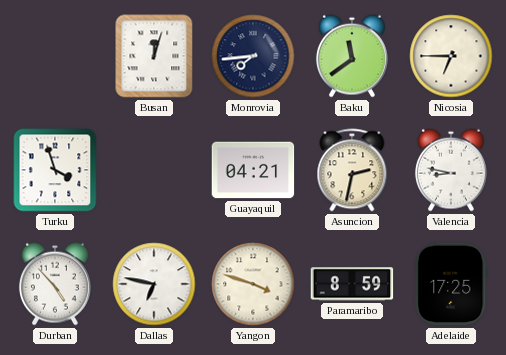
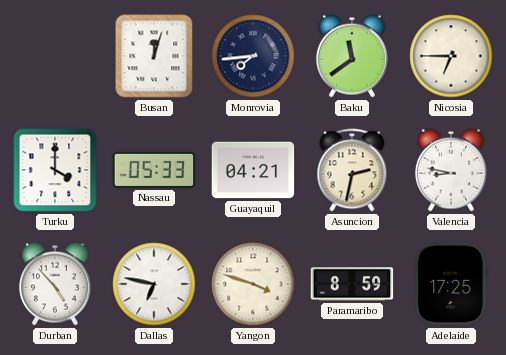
Turku: 3:57 -> 4:00
Nassau: none -> 05:33
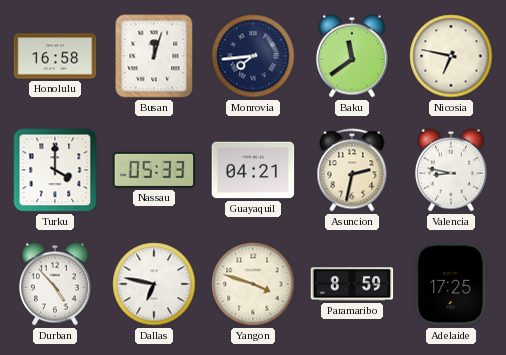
Honolulu: none -> 16:58
Nicosia: 6:45 -> 6:47
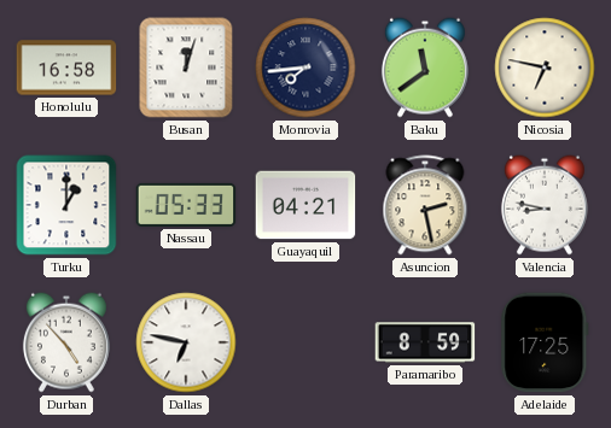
Turku: 4:00 -> 1:00
Asuncion: 2:32 -> 2:28
Yangon: 3:48 -> none
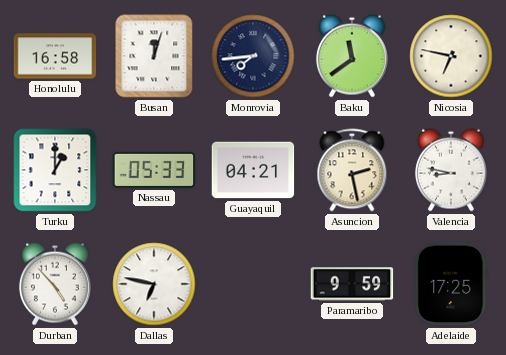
Paramaribo: 8:59 -> 9:59
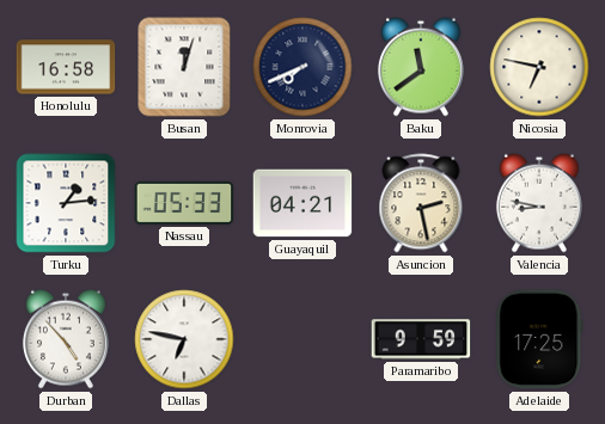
Monrovia: 7:44 -> 7:41
Turku: 1:00 -> 1:14
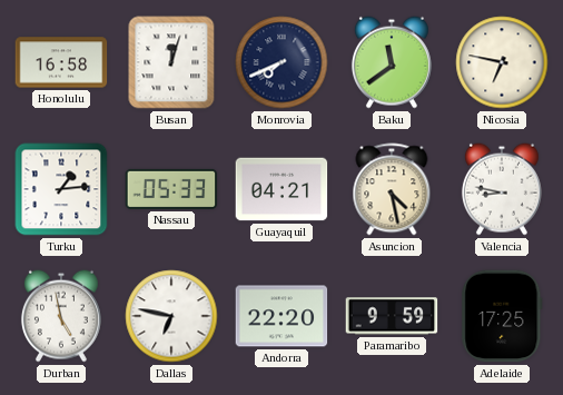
Asuncion: 2:28 -> 4:28
Durban: 4:53 -> 4:58
Andorra: none -> 22:20
